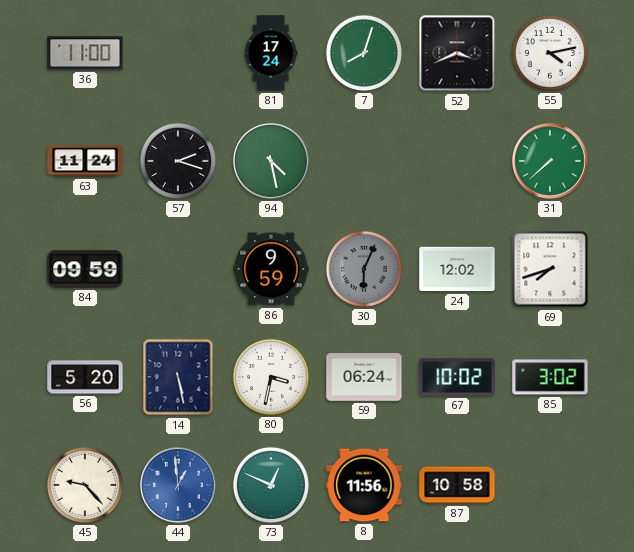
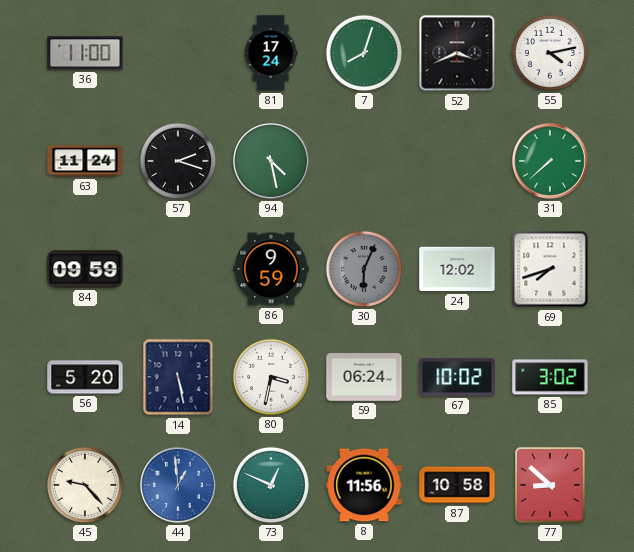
77: none -> 8:52
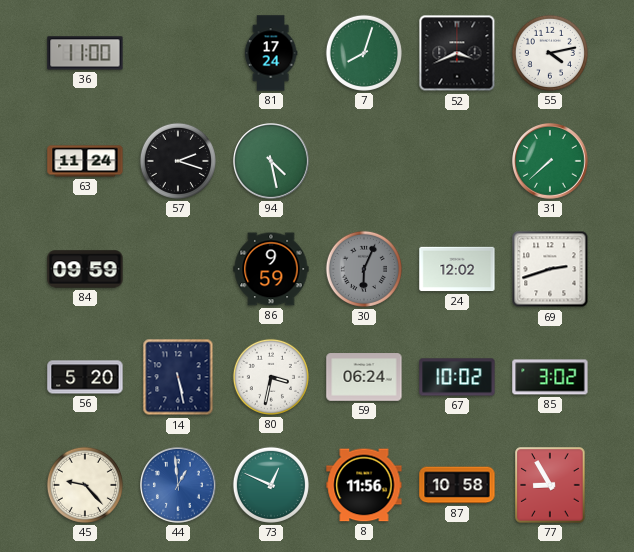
69: 7:42 -> 2:42
77: 8:52 -> 8:55
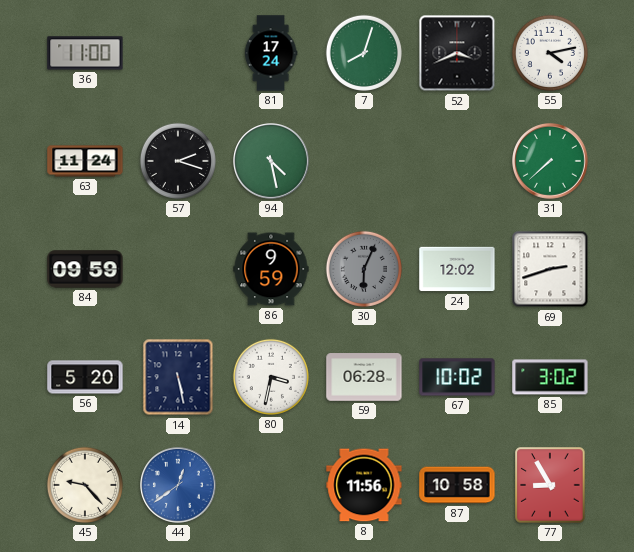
59: 06:24 -> 06:28
44: 12:59 -> 12:39
73: 12:49 -> none
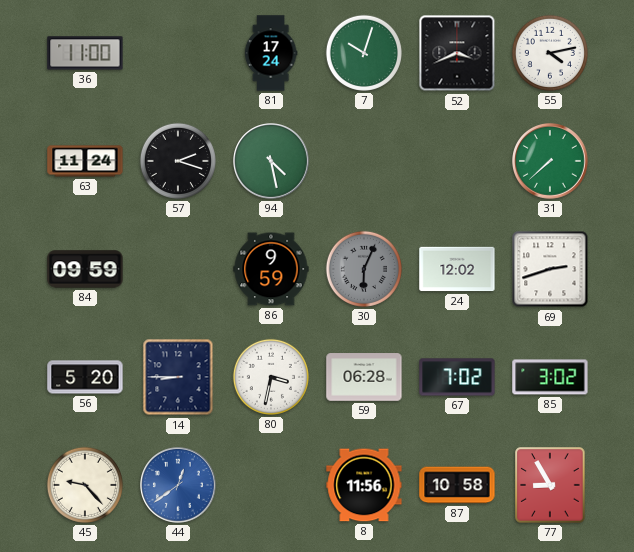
7: 8:03 -> 10:03
14: 5:28 -> 8:45
67: 10:02 -> 7:02
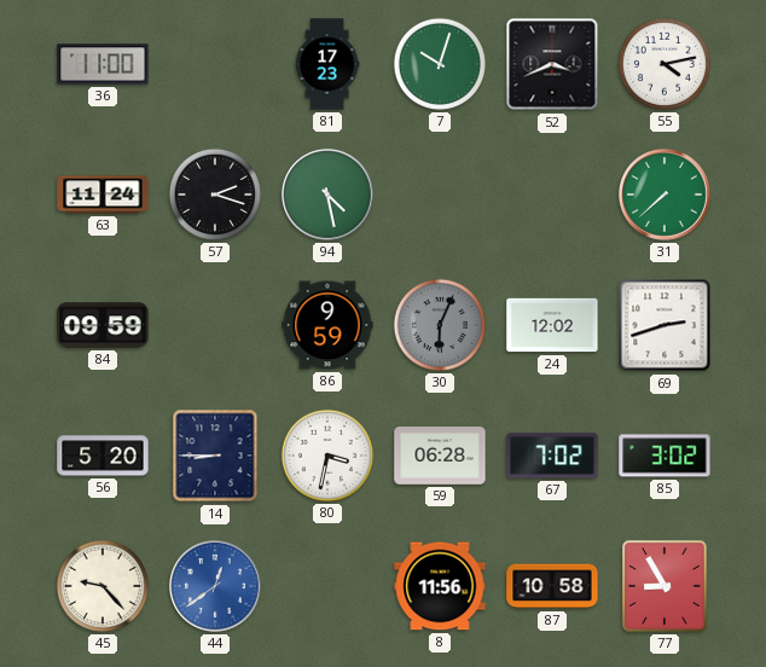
81: 17:24 -> 17:23
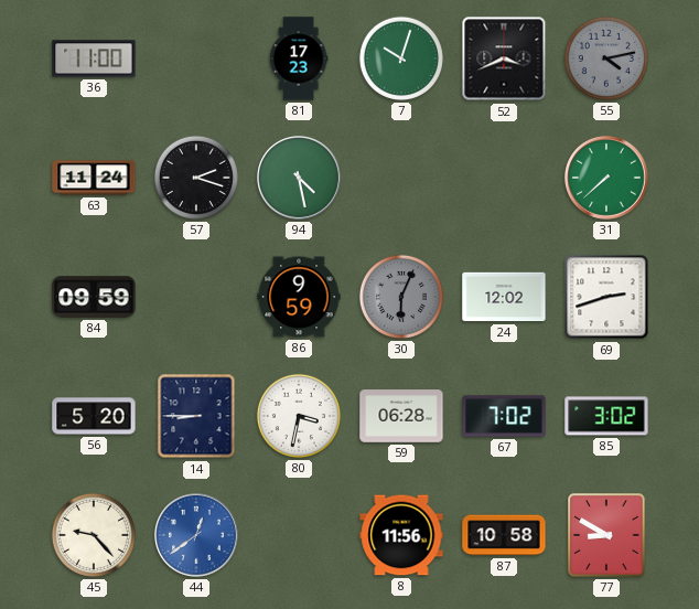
55 dial: white -> grey
77: 8:55 -> 8:50
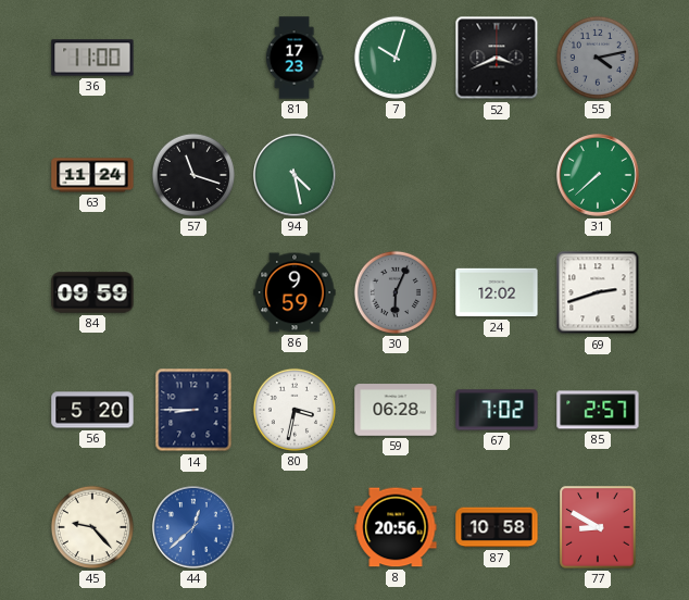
57: 2:18 -> 11:18
85: 3:02 -> 2:57
44: 12:39 -> 12:38
8: 11:56 -> 20:56
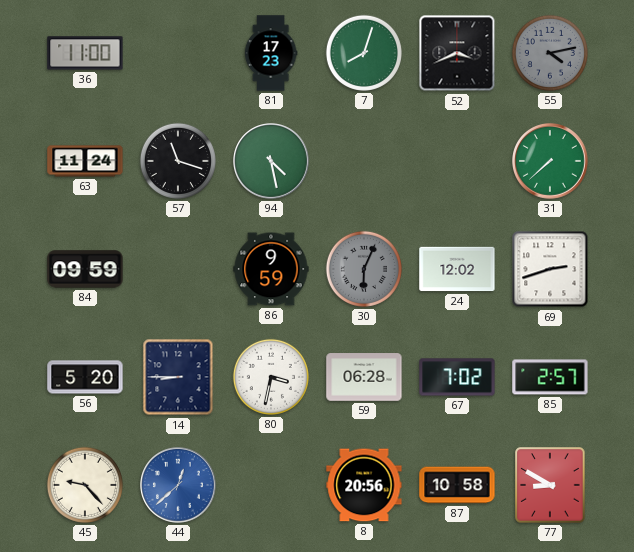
7: 10:03 -> 8:03
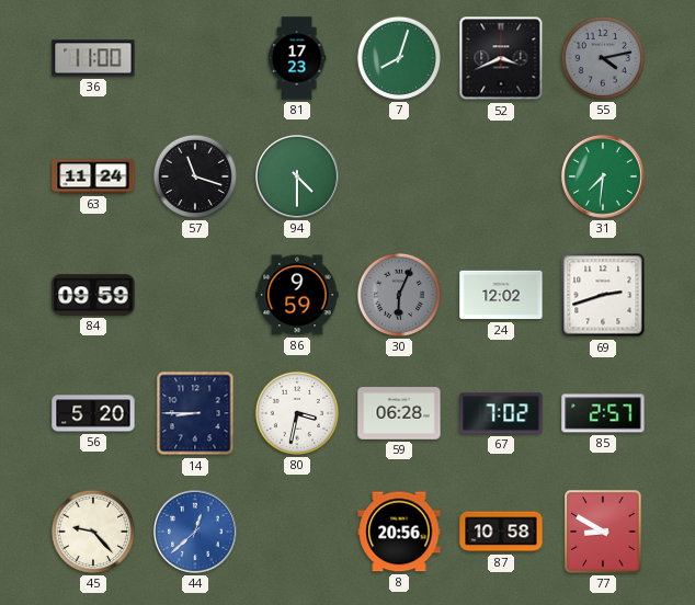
94: 4:28 -> 4:30
31: 7:38 -> 7:31
